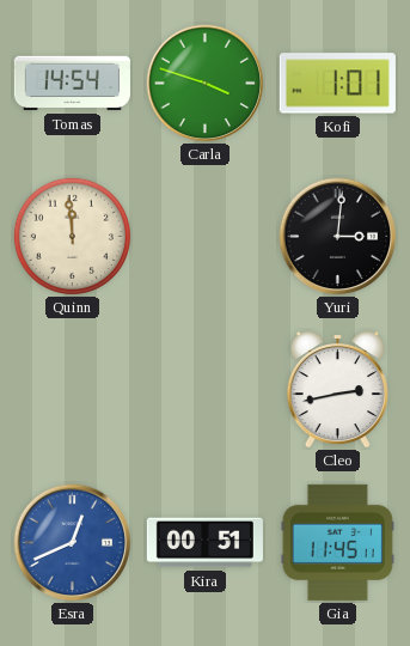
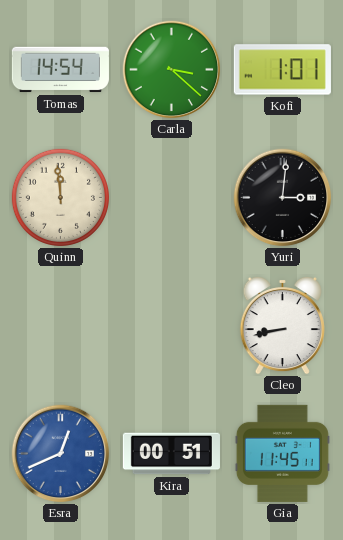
Carla: 3:48 -> 3:22
Cleo: 2:43 -> 8:43
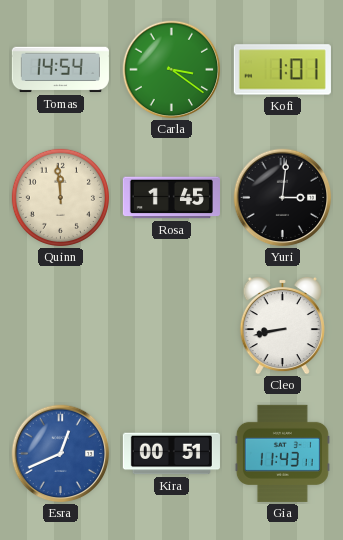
Carla: 3:22 -> 3:21
Rosa: none -> 1:45
Gia: 11:45 -> 11:43
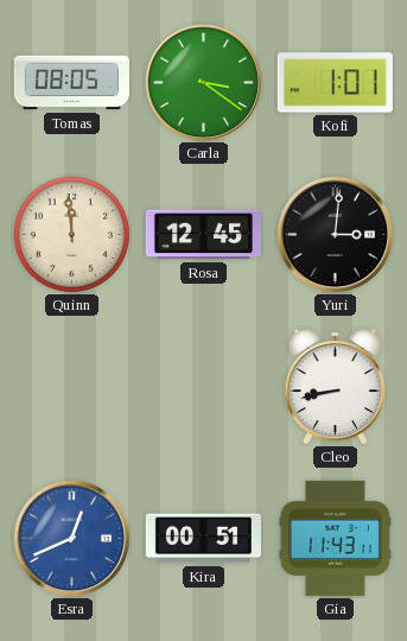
Tomas: 14:54 -> 08:05
Rosa: 1:45 -> 12:45
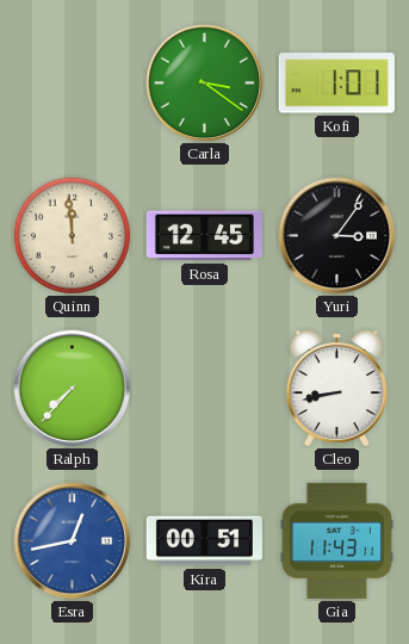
Tomas: 08:05 -> none
Yuri: 3:01 -> 3:06
Ralph: none -> 7:37
Esra: 12:41 -> 12:43
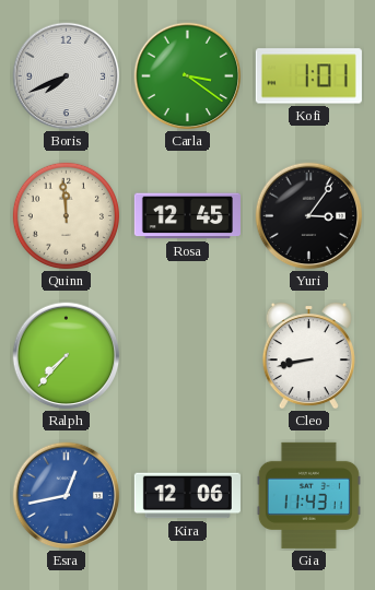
Boris: none -> 7:41
Kira: 00:51 -> 12:06
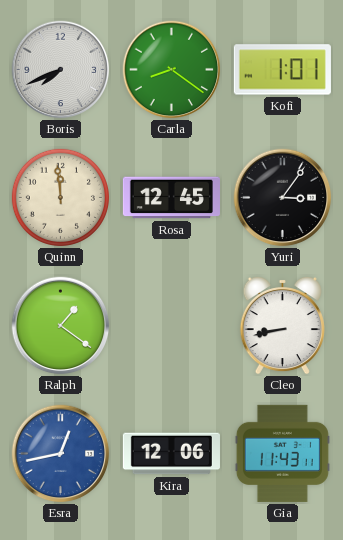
Carla: 3:21 -> 8:21
Ralph: 7:37 -> 1:21
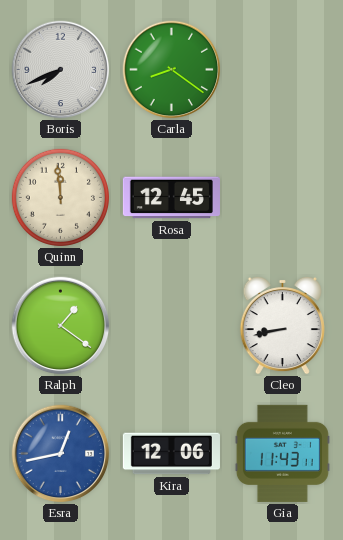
Kofi: 1:01 -> none
Yuri: 3:06 -> none
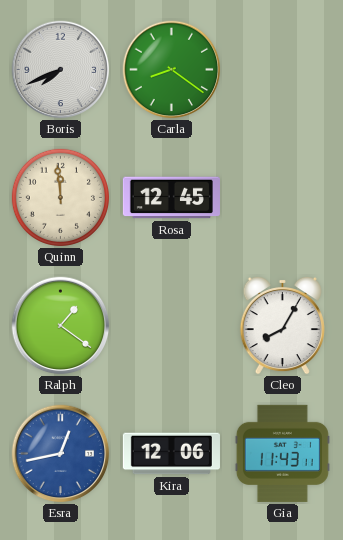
Cleo: 8:43 -> 8:05
